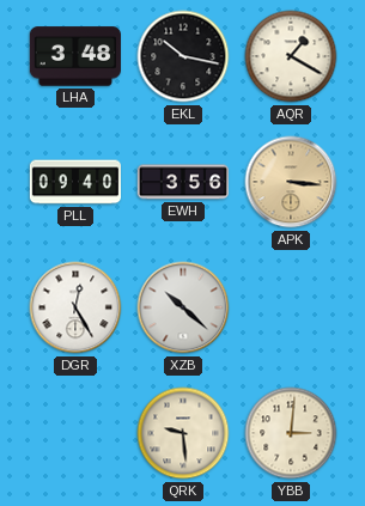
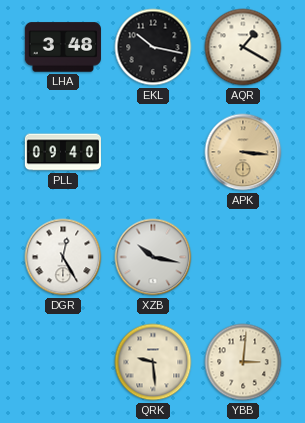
EWH: 3:56 -> none
XZB: 10:22 -> 10:17
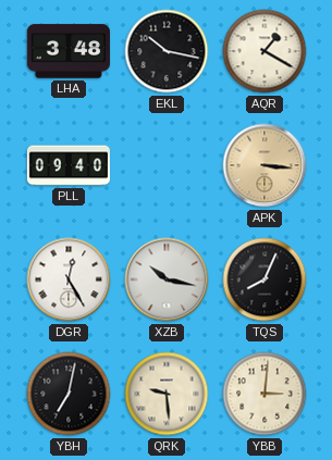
TQS: none -> 8:04
YBH: none -> 7:02
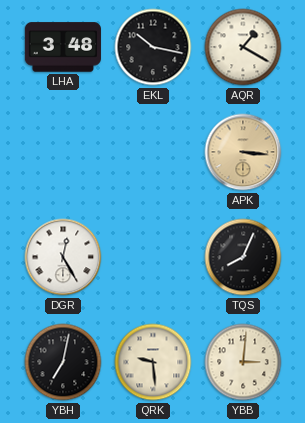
PLL: 09:40 -> none
XZB: 10:17 -> none
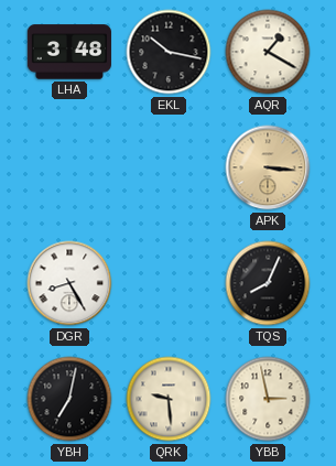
DGR: 12:25 -> 8:25
YBB: 3:01 -> 2:58
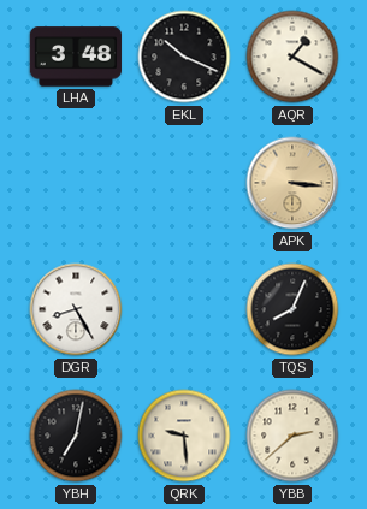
EKL: 10:17 -> 10:19
YBB: 2:58 -> 2:38
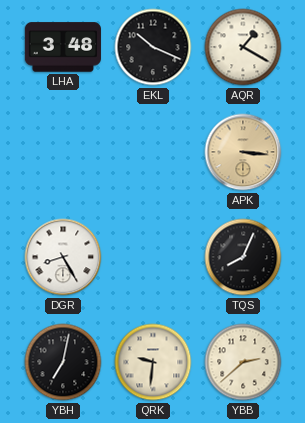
QRK: 9:29 -> 9:31
